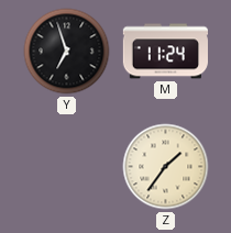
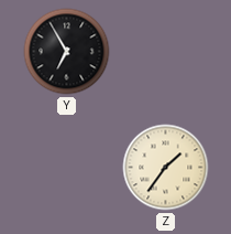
Y: 6:57 -> 6:55
M: 11:24 -> none
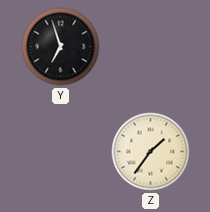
Y: 6:55 -> 6:57
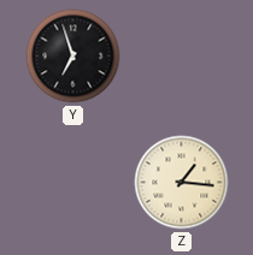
Z: 1:36 -> 1:16
